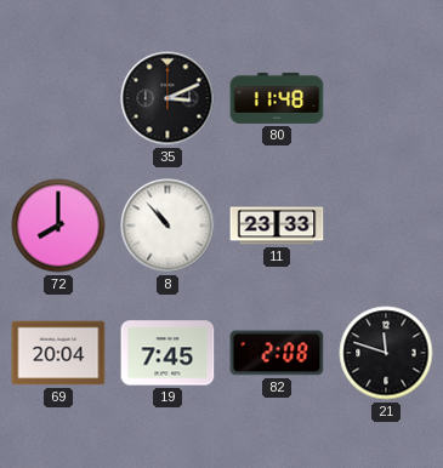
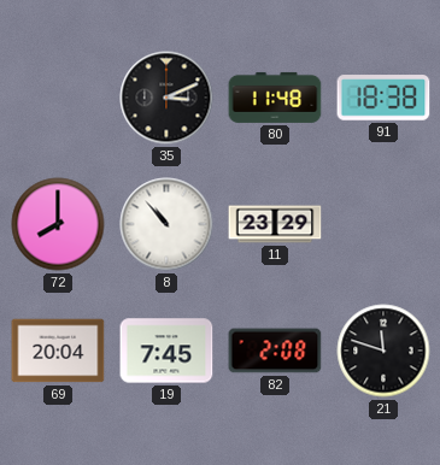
91: none -> 18:38
11: 23:33 -> 23:29
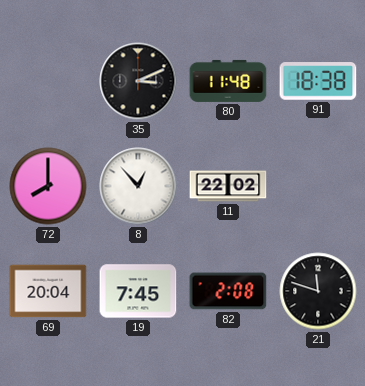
8: 10:53 -> 12:53
11: 23:29 -> 22:02
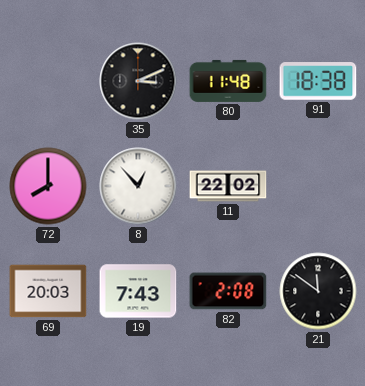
69: 20:04 -> 20:03
19: 7:45 -> 7:43
21: 11:48 -> 11:51
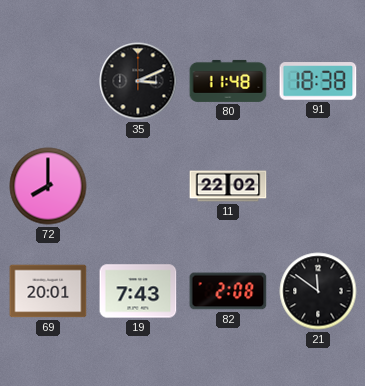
8: 12:53 -> none
69: 20:03 -> 20:01
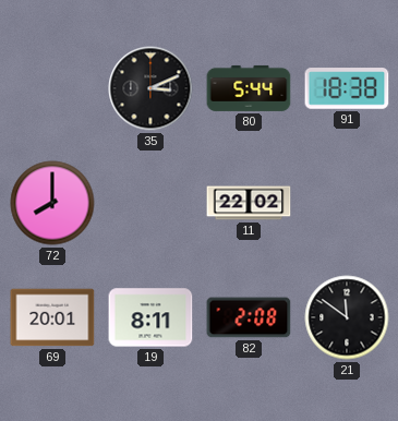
80: 11:48 -> 5:44
19: 7:43 -> 8:11
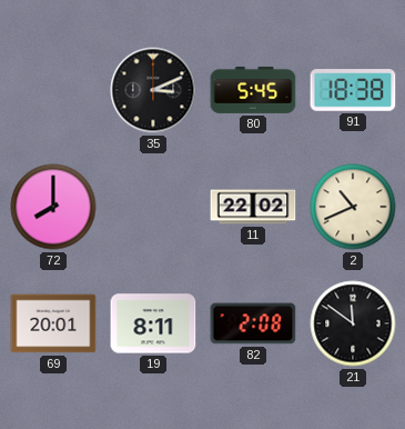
80: 5:44 -> 5:45
2: none -> 10:41
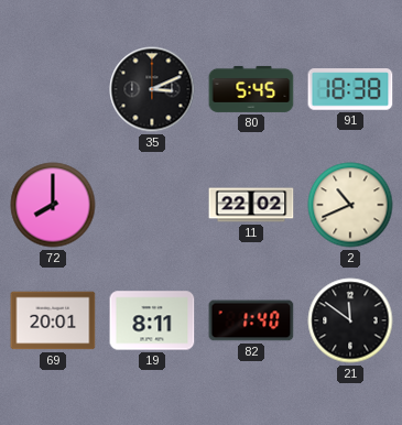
82: 2:08 -> 1:40
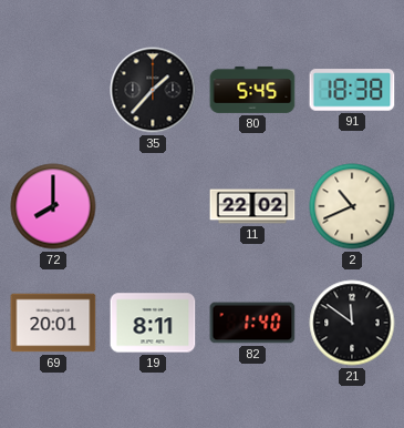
35: 3:11 -> 1:37
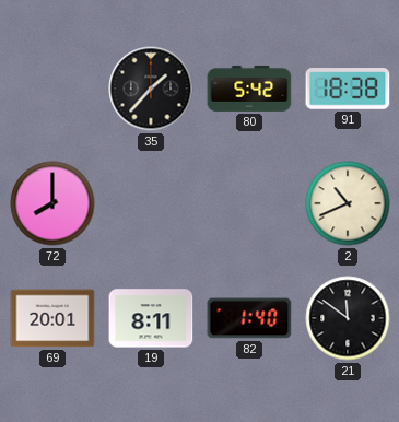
80: 5:45 -> 5:42
11: 22:02 -> none
